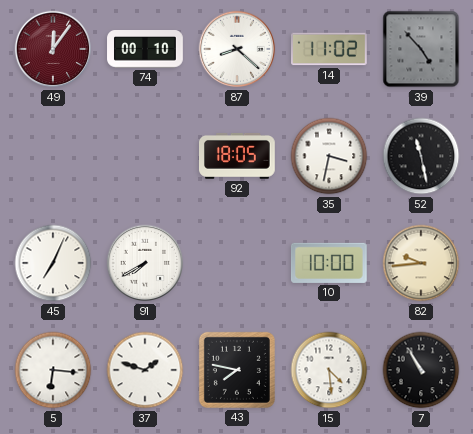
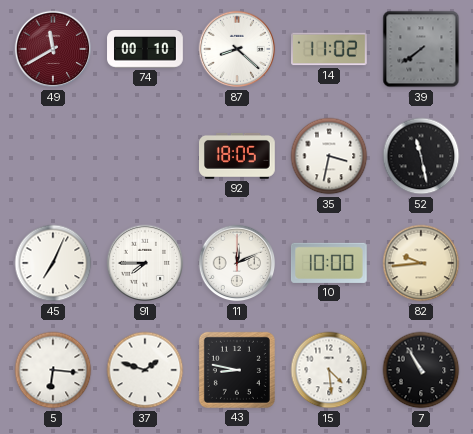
49: 12:06 -> 11:40
39: 4:53 -> 7:39
91: 7:40 -> 7:45
11: none -> 12:11
43: 7:47 -> 8:47
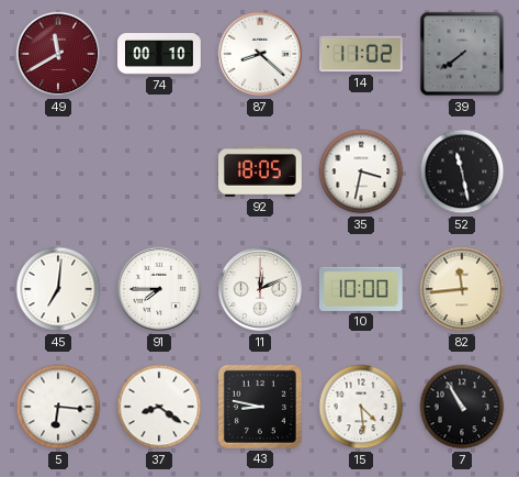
45: 7:04 -> 7:01
82: 9:44 -> 11:44
37: 1:48 -> 8:21
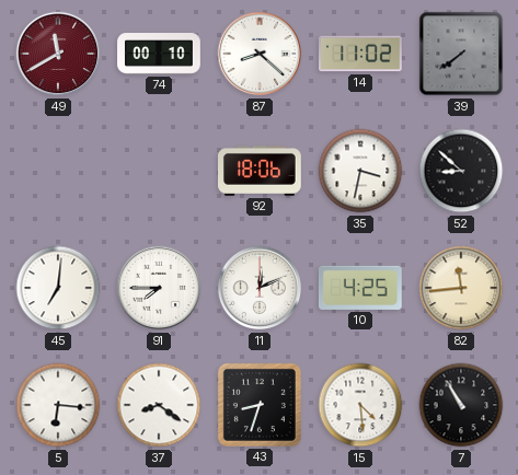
92: 18:05 -> 18:06
52: 11:28 -> 8:52
10: 10:00 -> 4:25
43: 8:47 -> 8:33
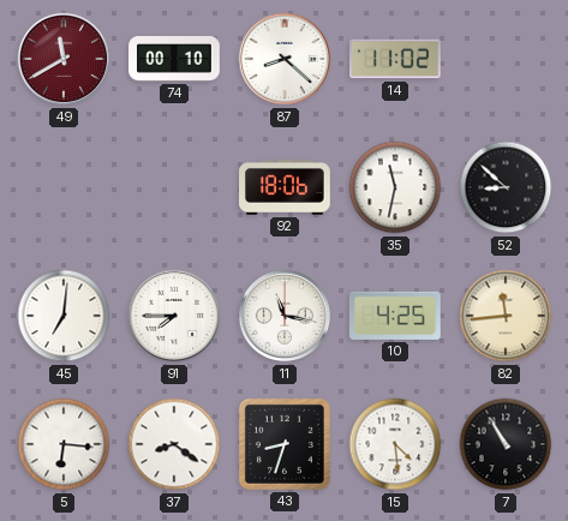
39: 7:39 -> none
35: 3:32 -> 11:32
11: 12:11 -> 11:17
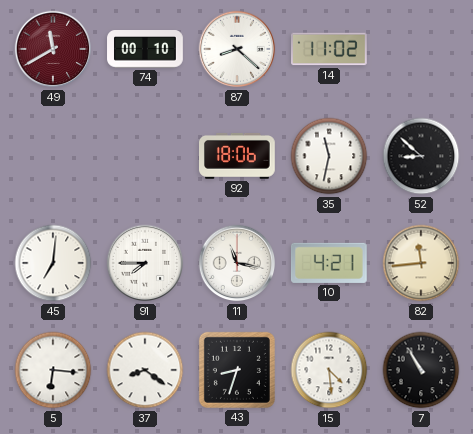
10: 4:25 -> 4:21
